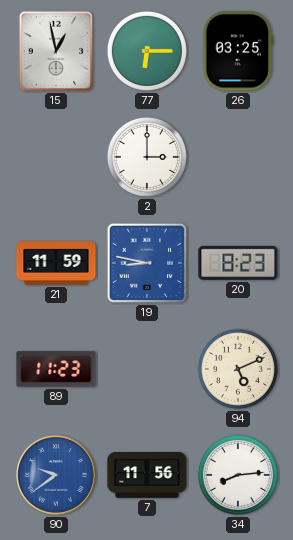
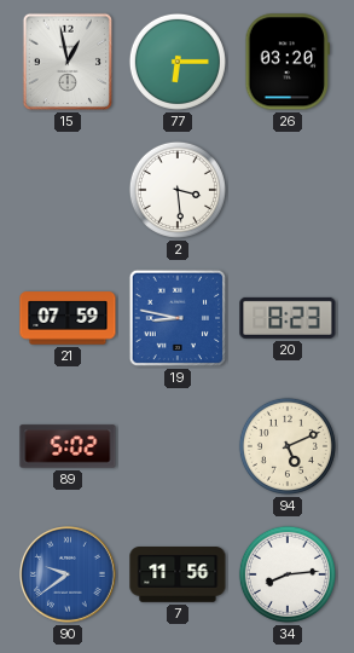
26: 03:25 -> 03:20
2: 3:00 -> 3:29
21: 11:59 -> 07:59
89: 11:23 -> 5:02
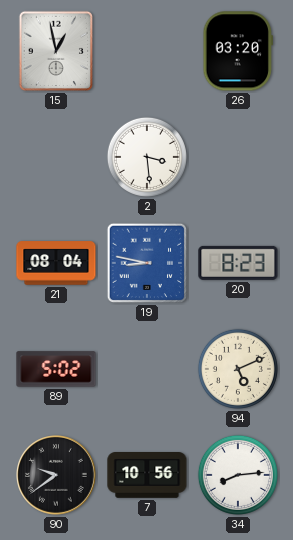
77: 6:15 -> none
21: 07:59 -> 08:04
90 dial: blue -> black
7: 11:56 -> 10:56
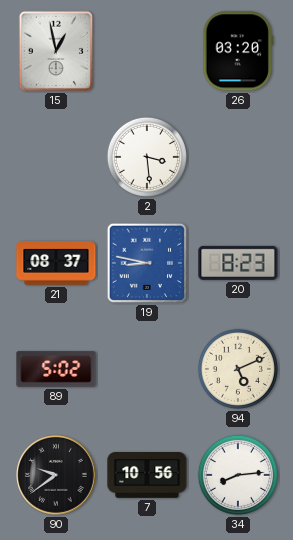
21: 08:04 -> 08:37
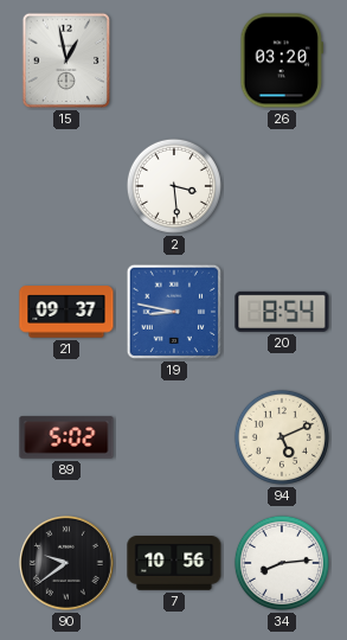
21: 08:37 -> 09:37
20: 8:23 -> 8:54
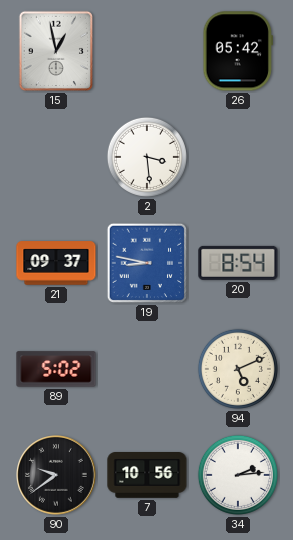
26: 03:20 -> 05:42
34: 8:14 -> 2:14
